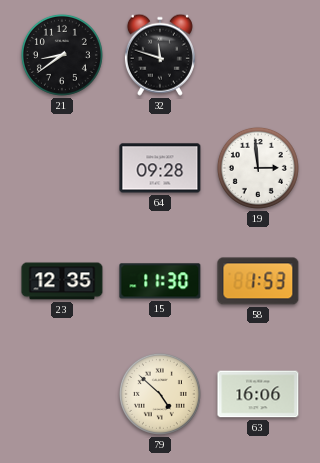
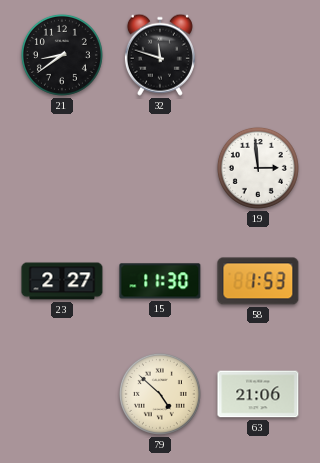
64: 09:28 -> none
23: 12:35 -> 2:27
63: 16:06 -> 21:06
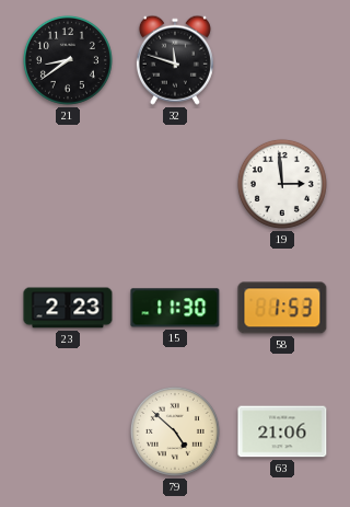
23: 2:27 -> 2:23
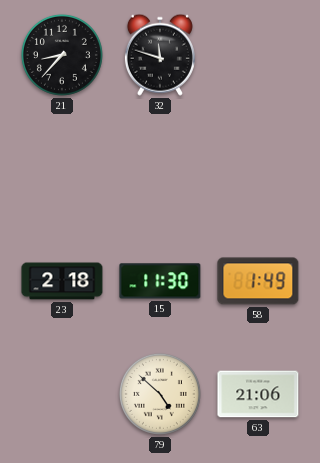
21: 8:39 -> 8:37
19: 2:59 -> none
23: 2:23 -> 2:18
58: 1:53 -> 1:49
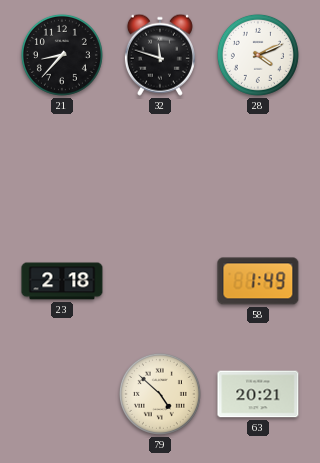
28: none -> 4:11
15: 11:30 -> none
63: 21:06 -> 20:21
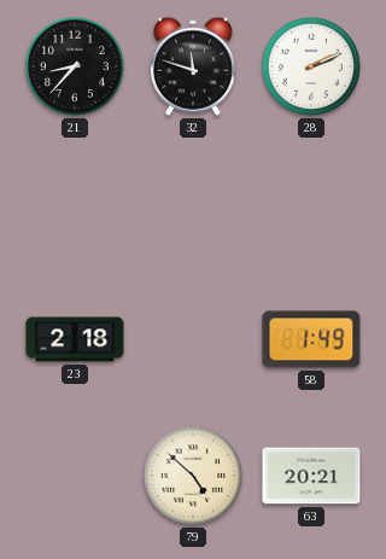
28: 4:11 -> 2:11
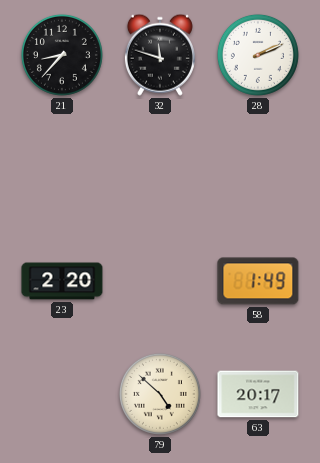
23: 2:18 -> 2:20
63: 20:21 -> 20:17
